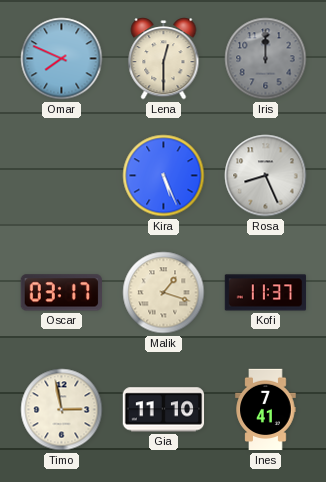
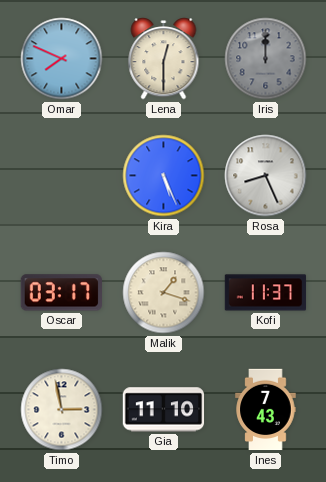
Ines: 7:41 -> 7:43
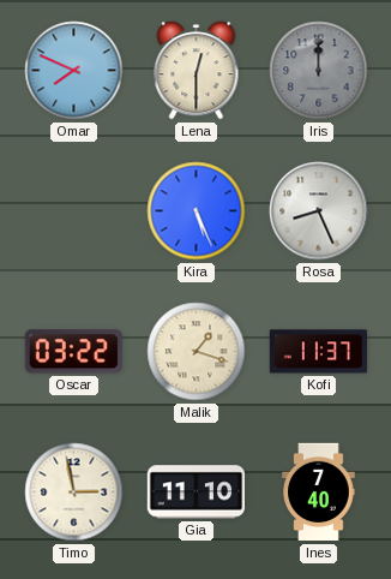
Oscar: 03:17 -> 03:22
Ines: 7:43 -> 7:40
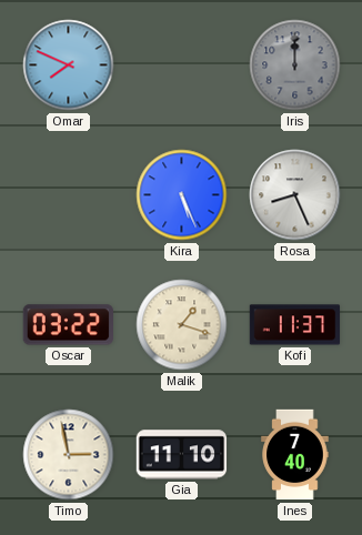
Lena: 12:30 -> none
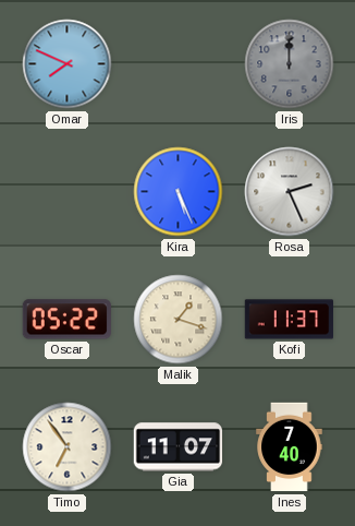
Rosa: 8:26 -> 2:26
Oscar: 03:22 -> 05:22
Timo: 2:58 -> 6:54
Gia: 11:10 -> 11:07
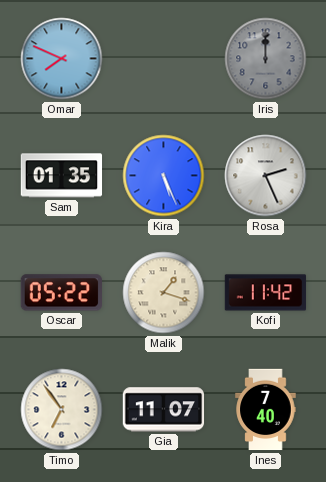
Sam: none -> 01:35
Kofi: 11:37 -> 11:42
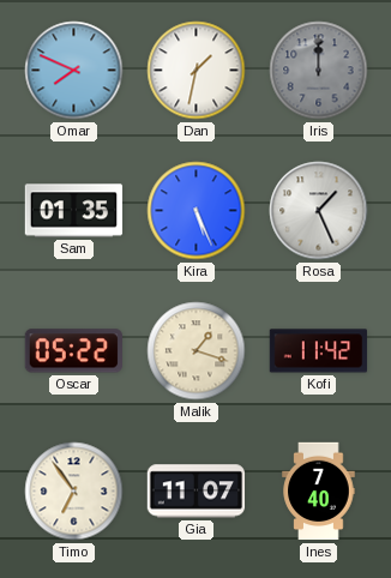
Dan: none -> 1:32
Rosa: 2:26 -> 1:26
